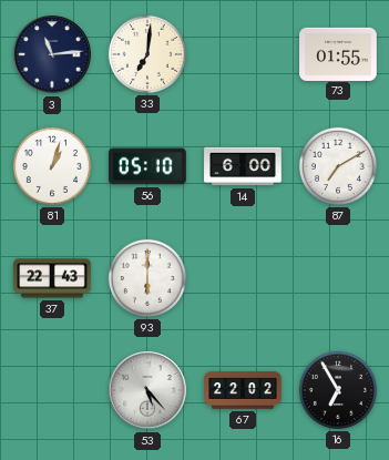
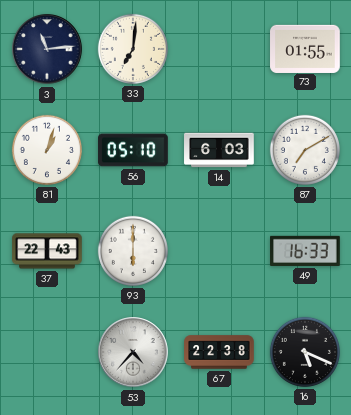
14: 6:00 -> 6:03
49: none -> 16:33
53: 5:23 -> 4:37
67: 22:02 -> 22:38
16: 6:55 -> 5:19
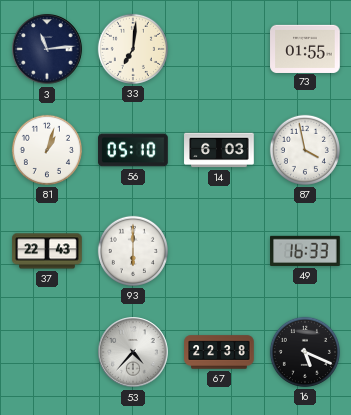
87: 7:10 -> 3:58
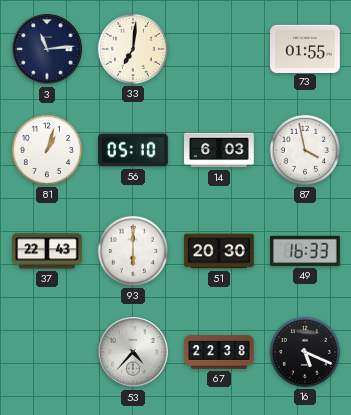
51: none -> 20:30
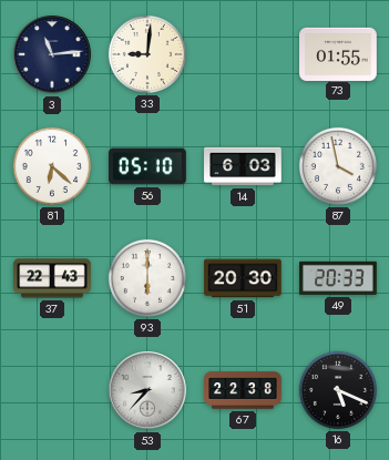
33: 7:01 -> 9:01
81: 1:03 -> 6:22
49: 16:33 -> 20:33
53: 4:37 -> 8:37
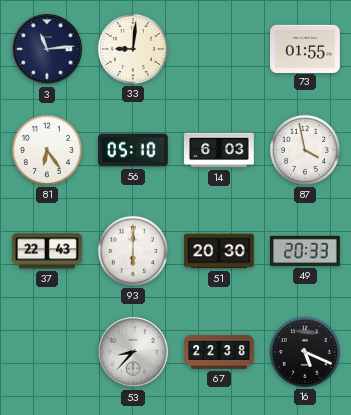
81: 6:22 -> 6:24
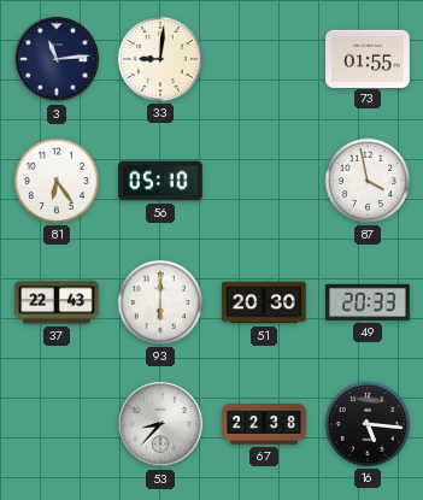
14: 6:03 -> none
16: 5:19 -> 5:16
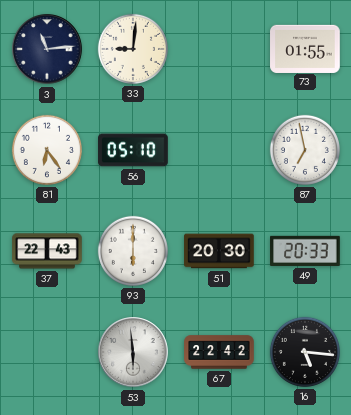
87: 3:58 -> 6:58
53: 8:37 -> 5:59
67: 22:38 -> 22:42
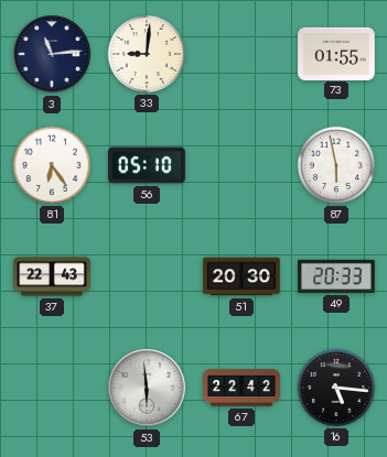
87: 6:58 -> 5:58
93: 6:00 -> none
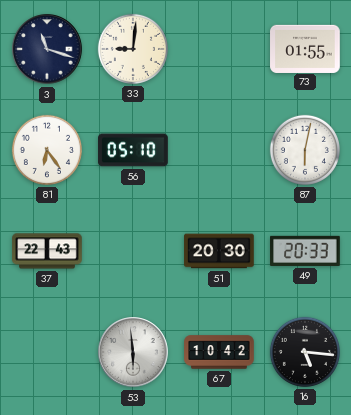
3: 11:14 -> 11:18
87: 5:58 -> 6:02
67: 22:42 -> 10:42
